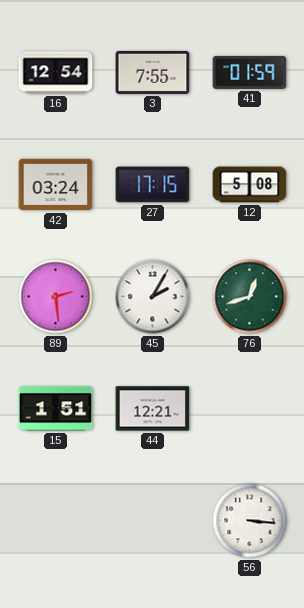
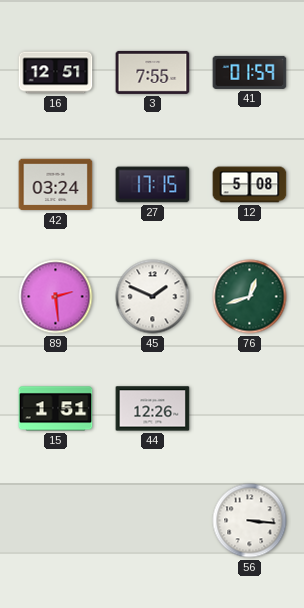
16: 12:54 -> 12:51
45: 2:05 -> 1:49
44: 12:21 -> 12:26
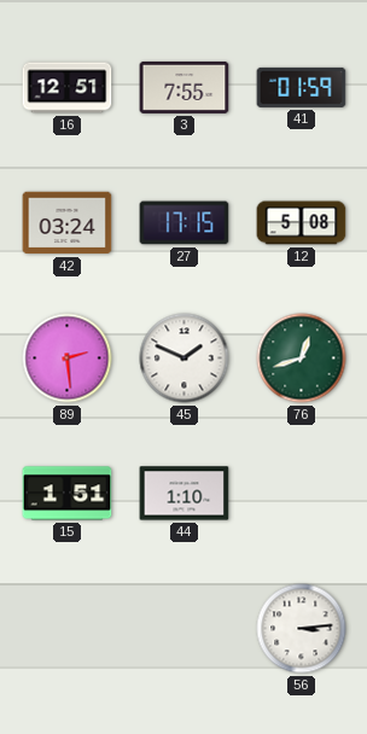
44: 12:26 -> 1:10
56: 3:16 -> 3:14
